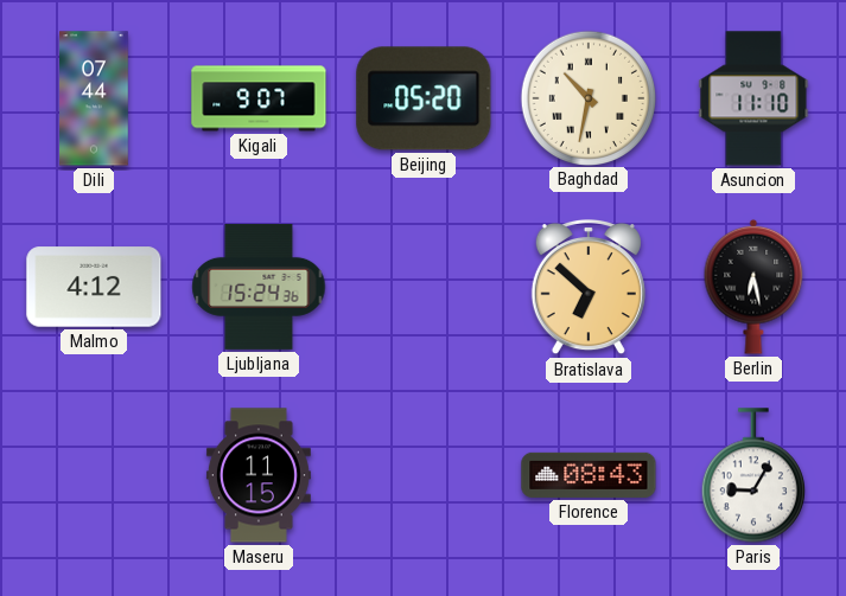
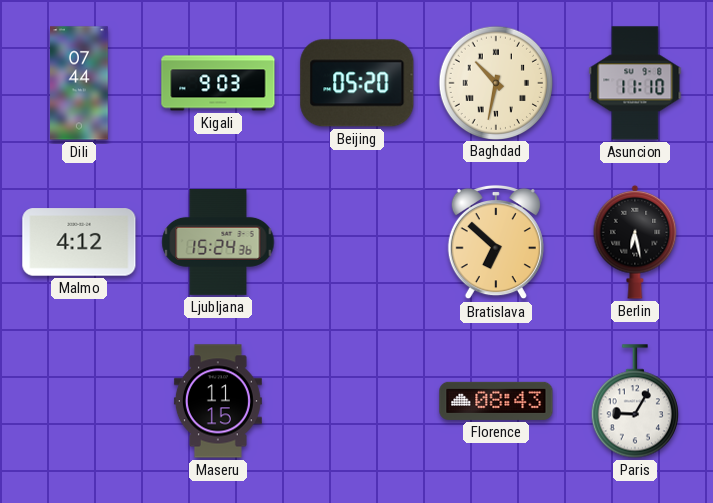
Kigali: 9:07 -> 9:03
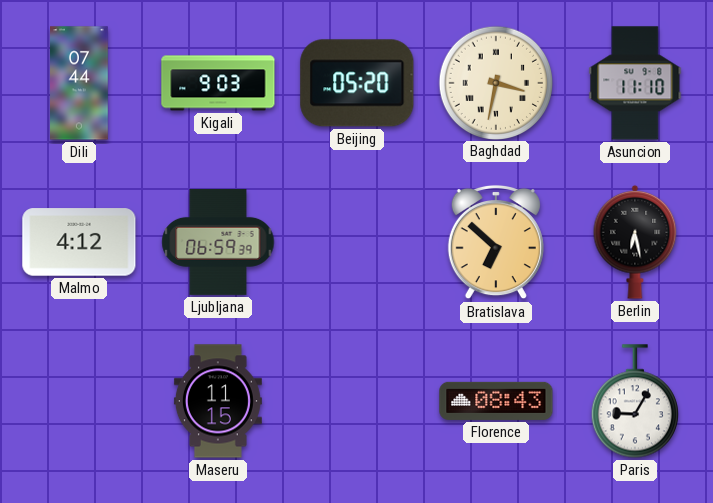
Baghdad: 10:32 -> 3:32
Ljubljana: 15:24 -> 06:59
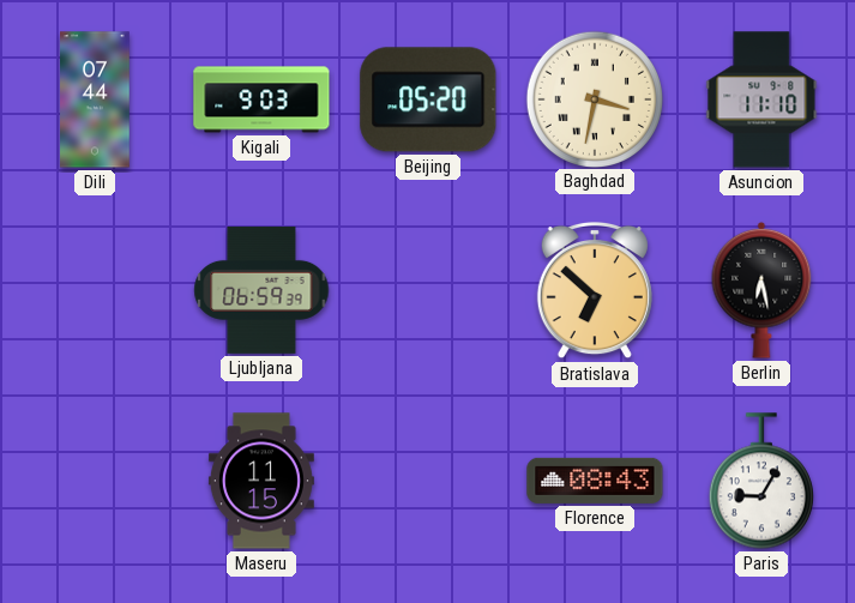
Malmo: 4:12 -> none
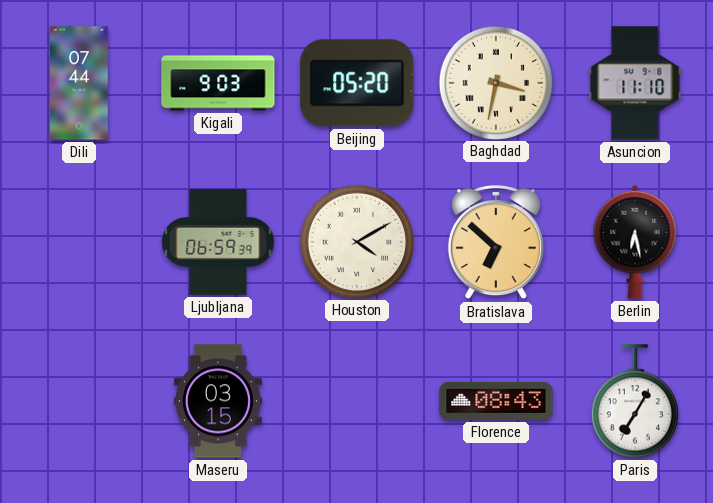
Houston: none -> 4:10
Maseru: 11:15 -> 03:15
Paris: 9:05 -> 7:05
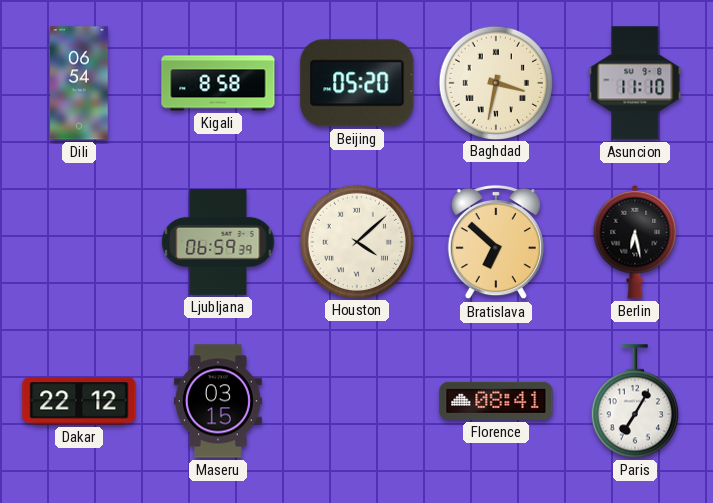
Dili: 07:44 -> 06:54
Kigali: 9:03 -> 8:58
Houston: 4:10 -> 4:08
Dakar: none -> 22:12
Florence: 08:43 -> 08:41
